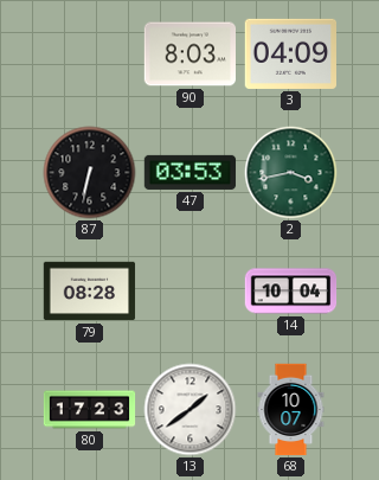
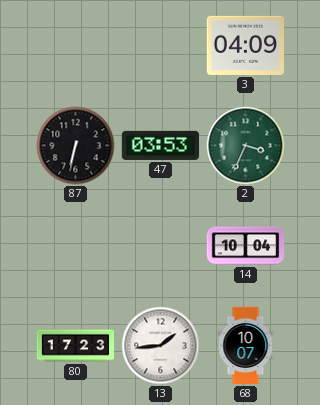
90: 8:03 -> none
2: 3:43 -> 3:34
79: 08:28 -> none
13: 1:39 -> 1:44
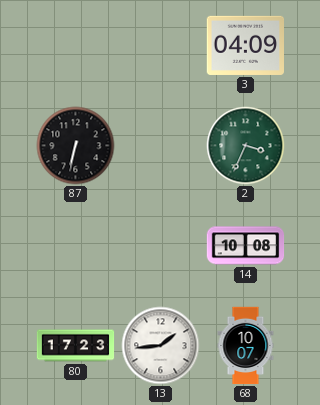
47: 03:53 -> none
14: 10:04 -> 10:08
